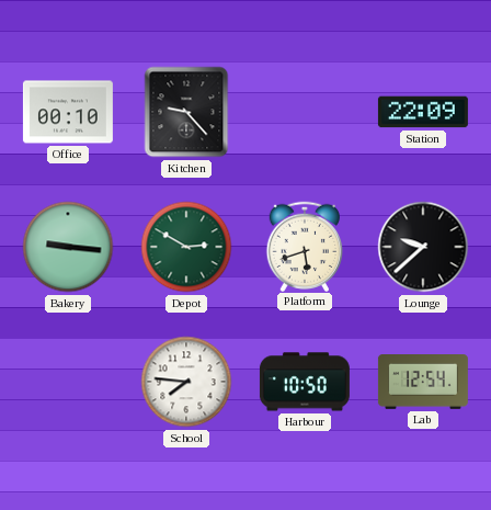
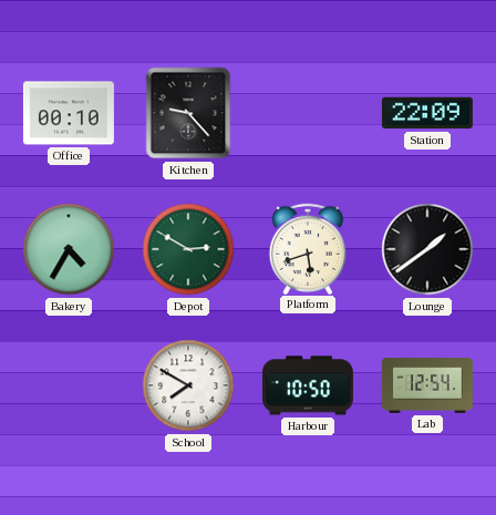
Bakery: 9:16 -> 4:35
Lounge: 9:38 -> 1:39
School: 7:46 -> 7:50
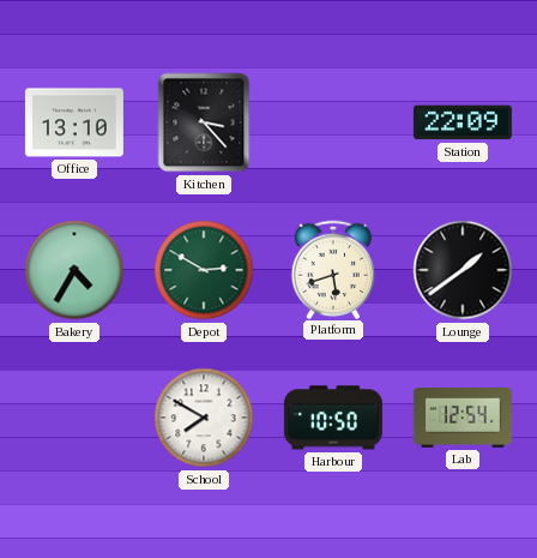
Office: 00:10 -> 13:10
Kitchen: 9:23 -> 3:23
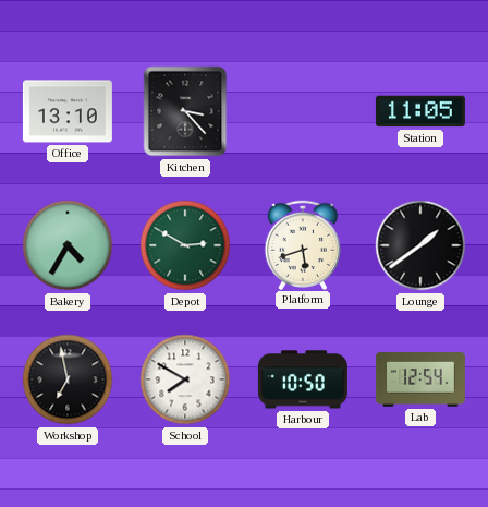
Station: 22:09 -> 11:05
Workshop: none -> 6:58
